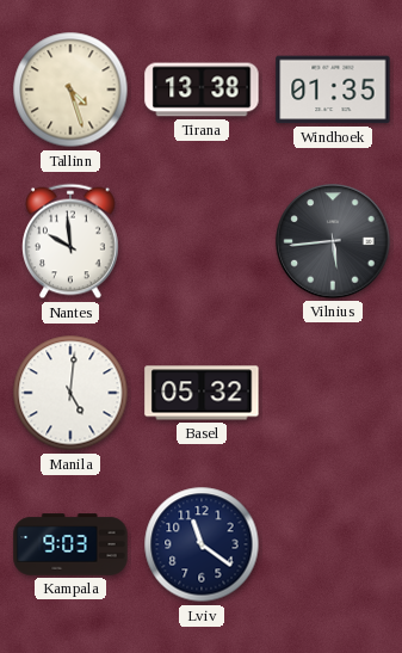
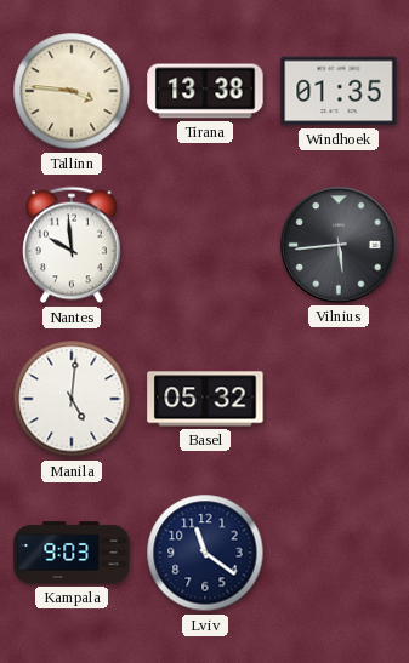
Tallinn: 4:27 -> 3:46
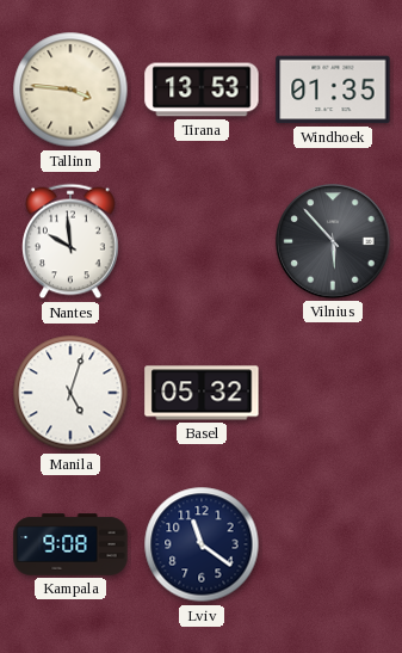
Tirana: 13:38 -> 13:53
Vilnius: 5:44 -> 5:53
Manila: 5:01 -> 5:03
Kampala: 9:03 -> 9:08
